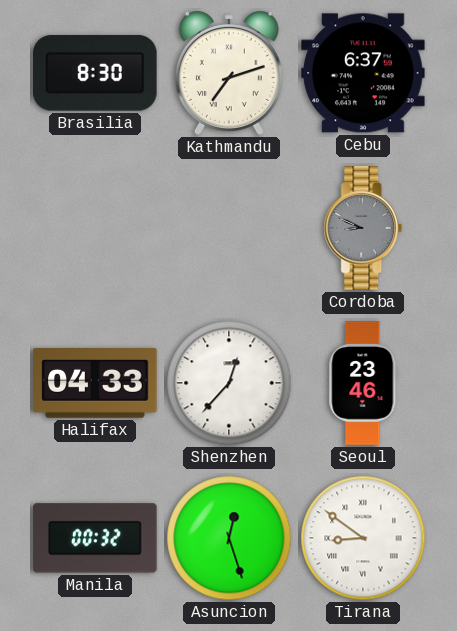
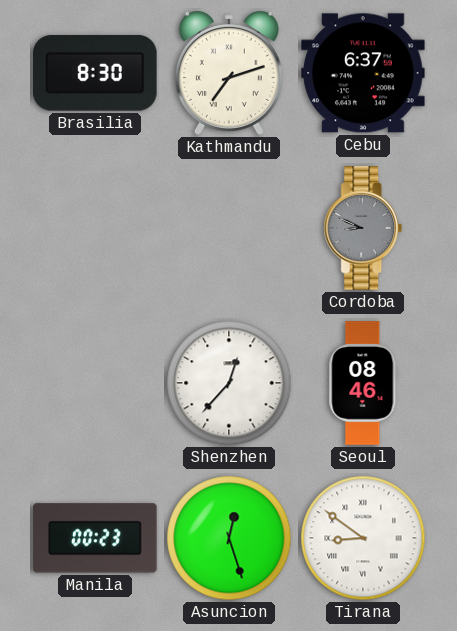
Halifax: 04:33 -> none
Seoul: 23:46 -> 08:46
Manila: 00:32 -> 00:23
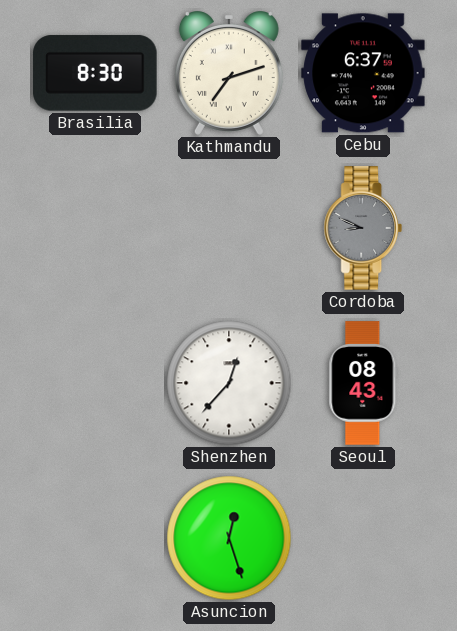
Seoul: 08:46 -> 08:43
Manila: 00:23 -> none
Tirana: 8:51 -> none
